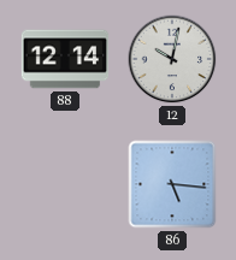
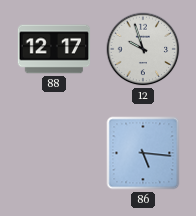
88: 12:14 -> 12:17
12: 10:02 -> 9:57
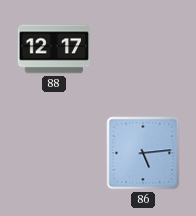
12: 9:57 -> none
86: 5:16 -> 5:14
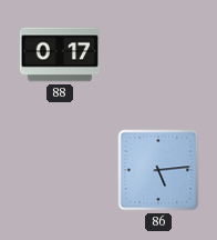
88: 12:17 -> 0:17
